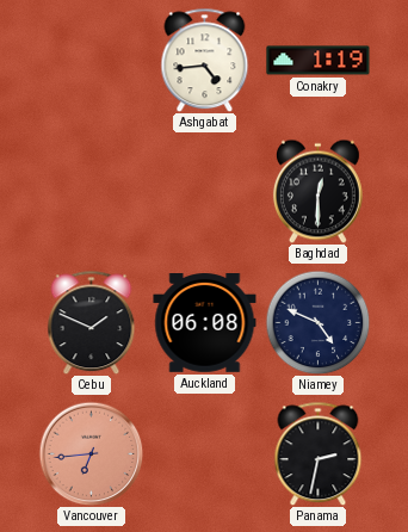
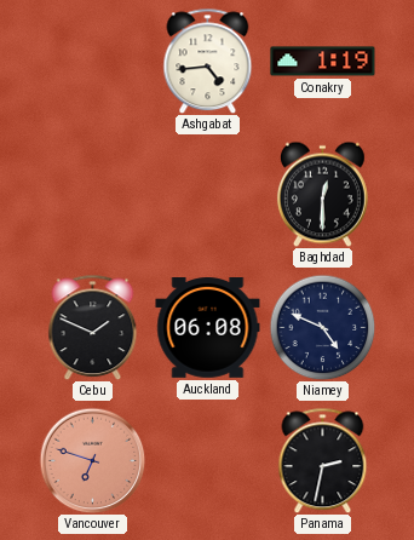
Vancouver: 6:44 -> 6:48
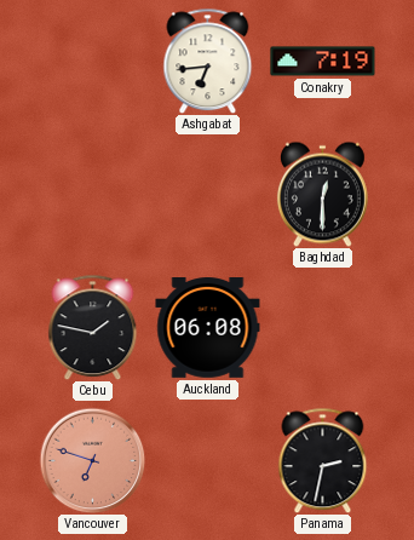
Ashgabat: 4:44 -> 6:44
Conakry: 1:19 -> 7:19
Cebu: 1:49 -> 1:47
Niamey: 4:49 -> none
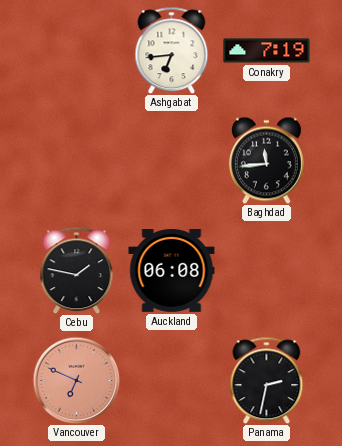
Baghdad: 12:30 -> 11:44
Vancouver: 6:48 -> 6:49
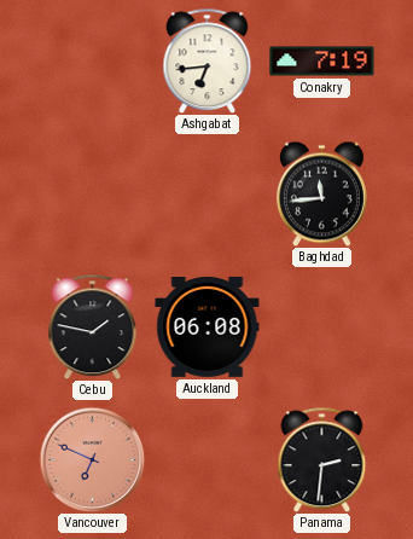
Panama: 2:32 -> 2:31
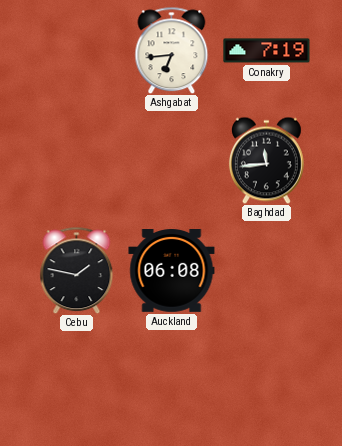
Vancouver: 6:49 -> none
Panama: 2:31 -> none
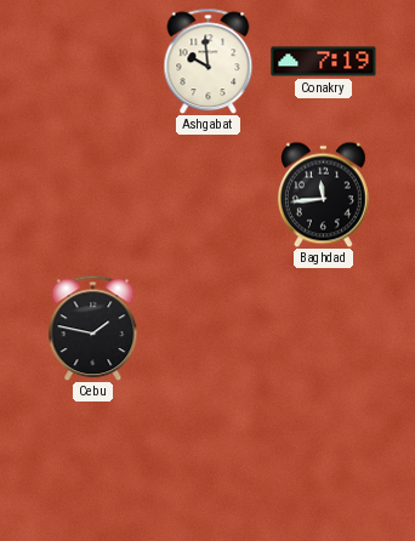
Ashgabat: 6:44 -> 9:59
Auckland: 06:08 -> none
